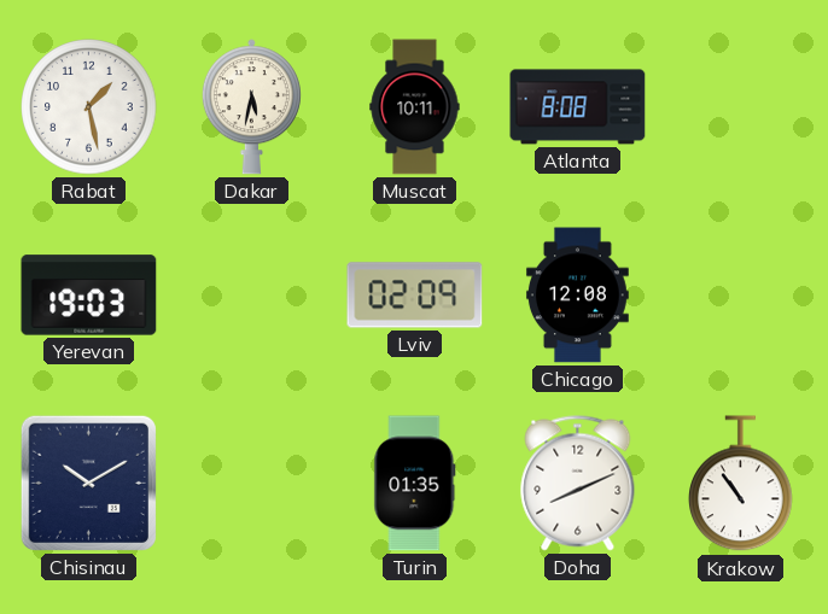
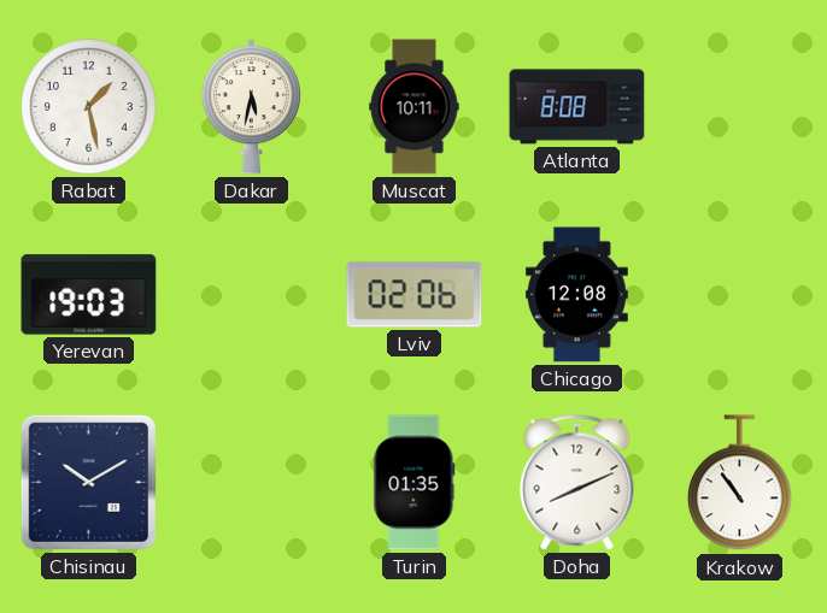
Lviv: 02:09 -> 02:06
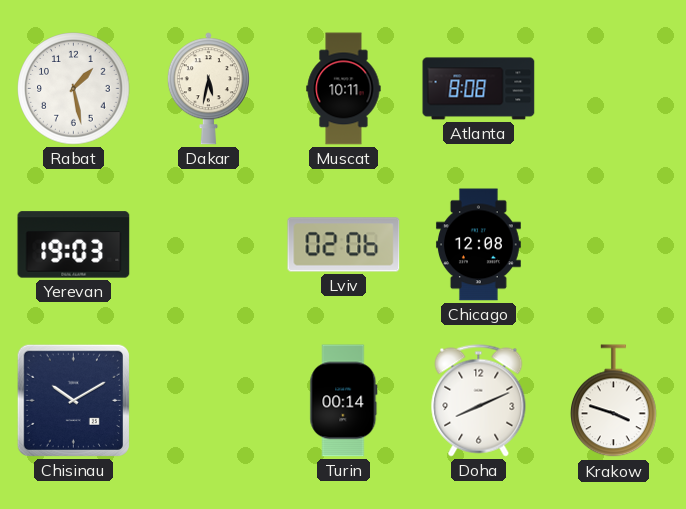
Turin: 01:35 -> 00:14
Krakow: 10:54 -> 3:48
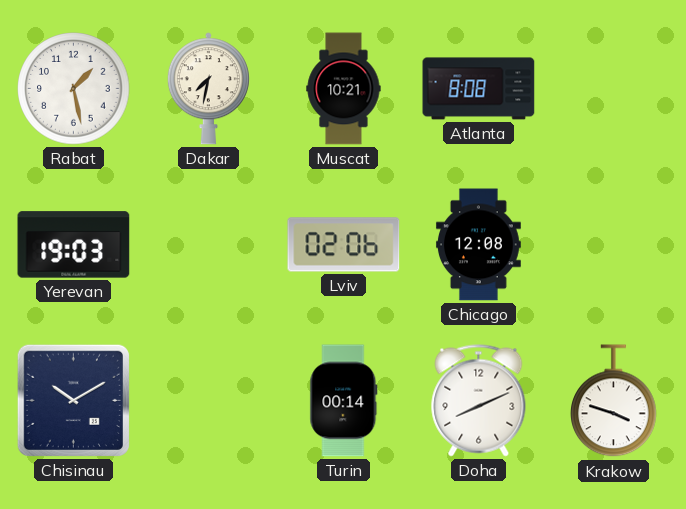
Dakar: 5:32 -> 7:32
Muscat: 10:11 -> 10:21
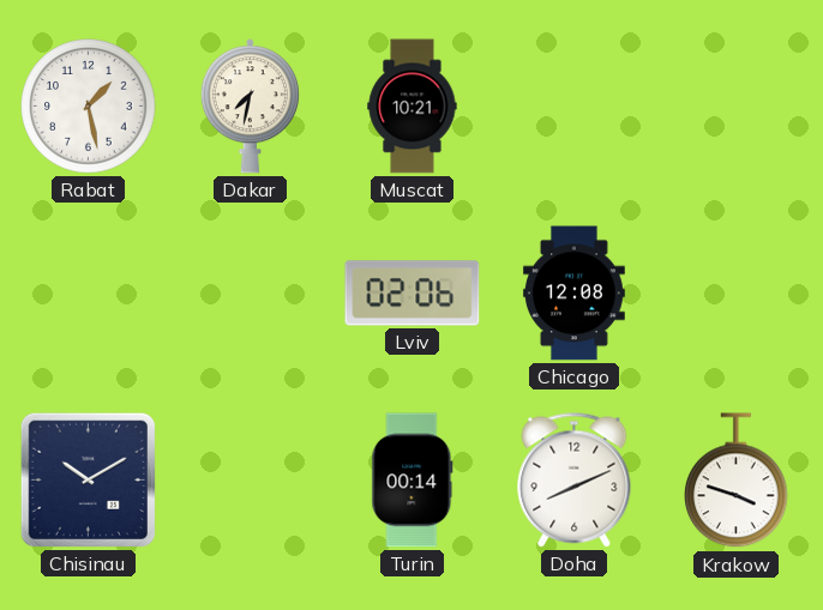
Atlanta: 8:08 -> none
Yerevan: 19:03 -> none
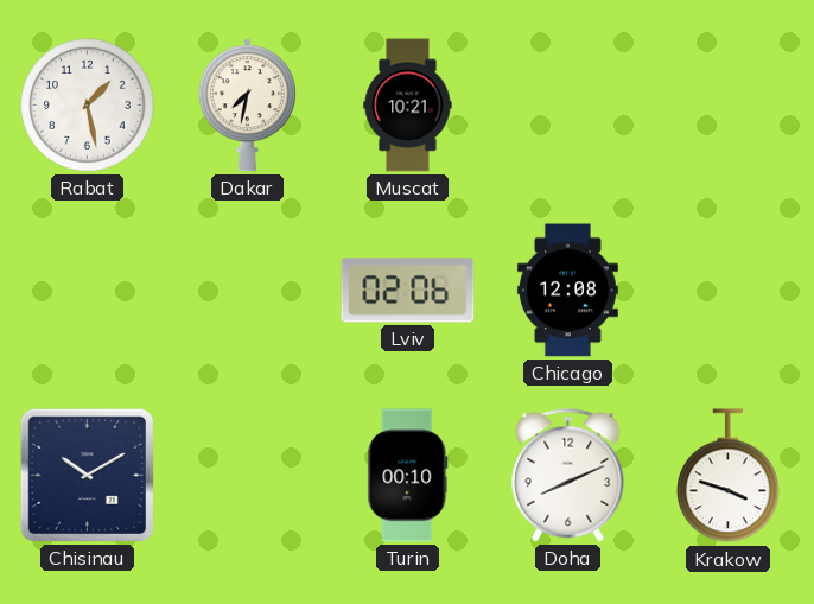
Turin: 00:14 -> 00:10
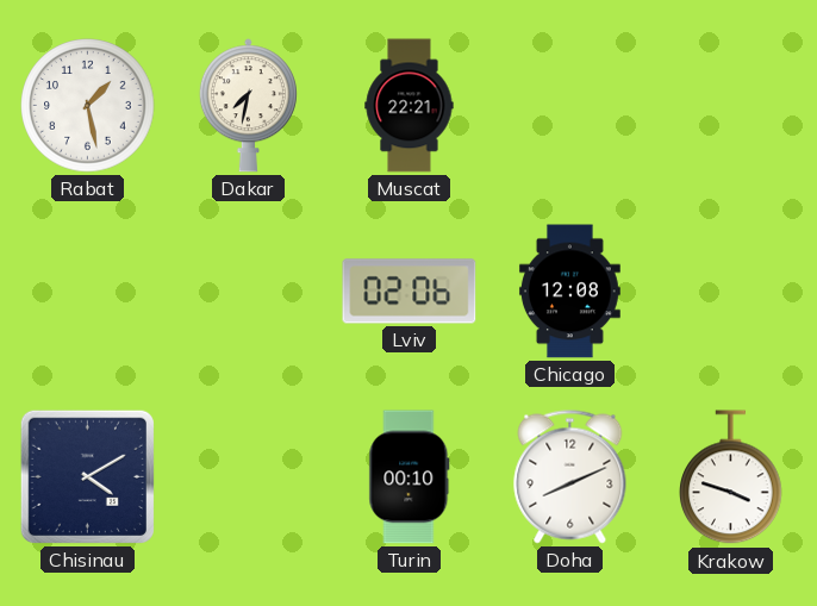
Muscat: 10:21 -> 22:21
Chisinau: 10:10 -> 4:10
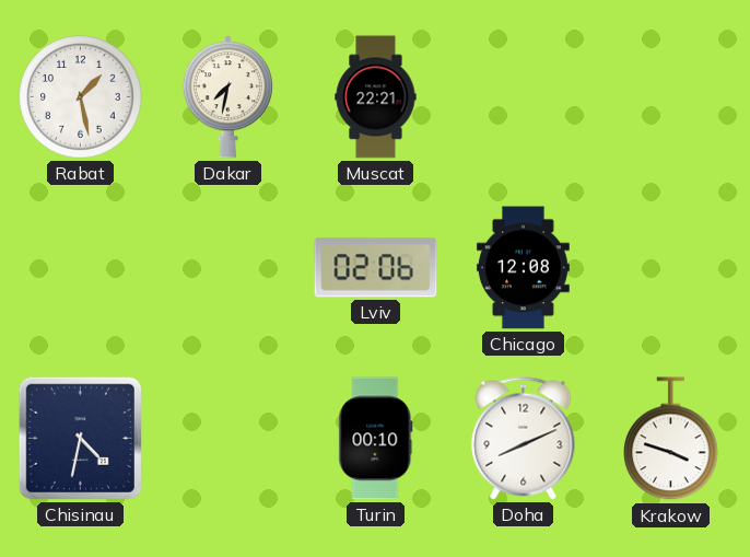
Chisinau: 4:10 -> 4:32
